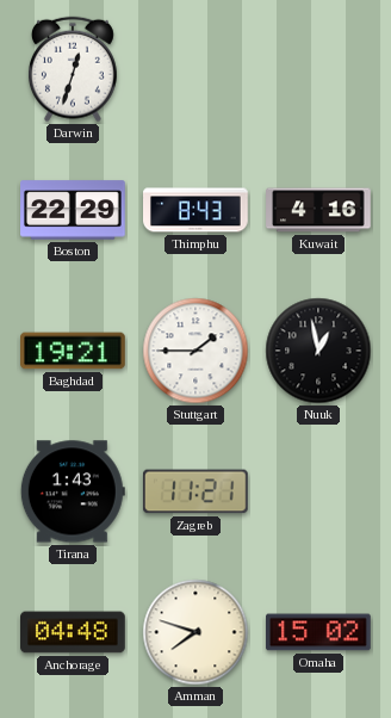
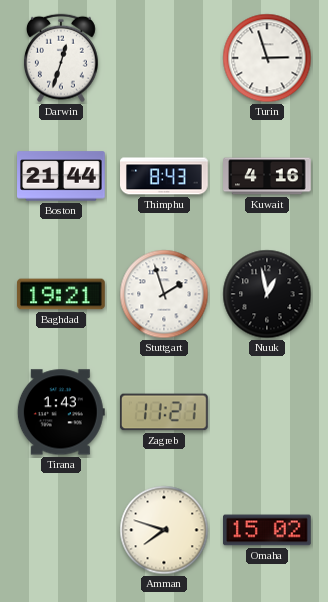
Turin: none -> 2:57
Boston: 22:29 -> 21:44
Stuttgart: 1:45 -> 1:57
Anchorage: 04:48 -> none
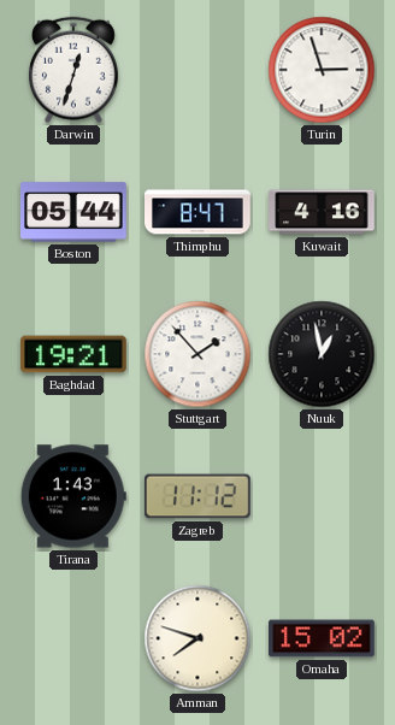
Boston: 21:44 -> 05:44
Thimphu: 8:43 -> 8:47
Stuttgart: 1:57 -> 1:53
Zagreb: 11:21 -> 11:12
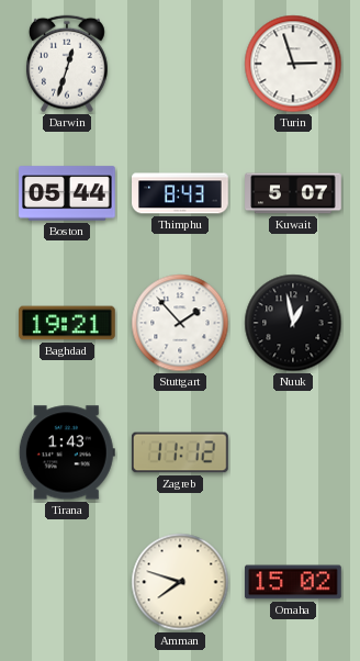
Thimphu: 8:47 -> 8:43
Kuwait: 4:16 -> 5:07
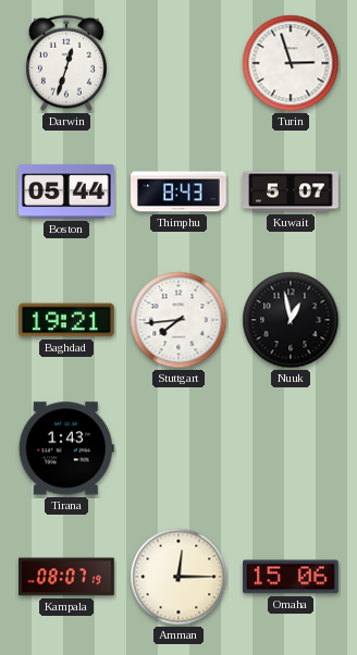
Stuttgart: 1:53 -> 7:44
Zagreb: 11:12 -> none
Kampala: none -> 08:07
Amman: 7:48 -> 12:15
Omaha: 15:02 -> 15:06
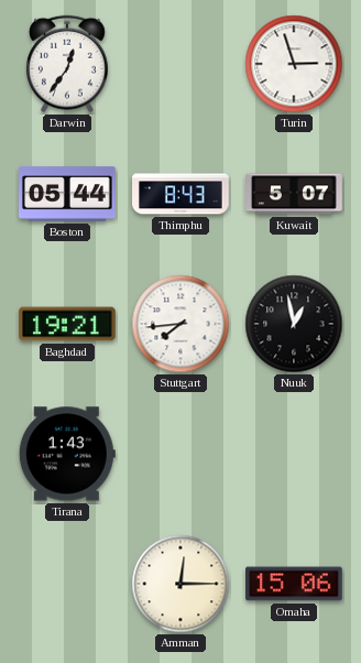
Darwin: 12:33 -> 12:36
Kampala: 08:07 -> none
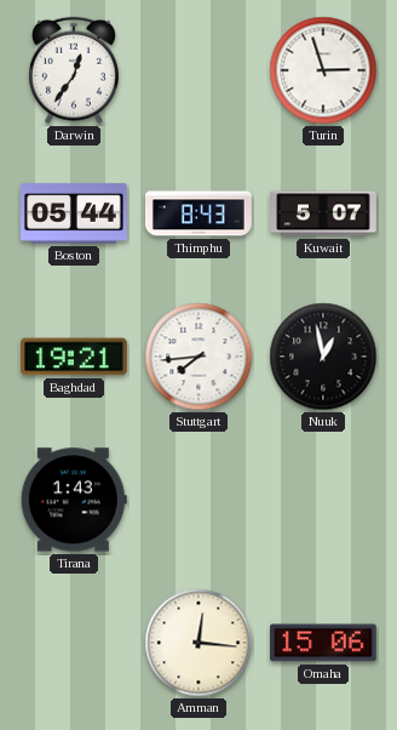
Amman: 12:15 -> 12:16
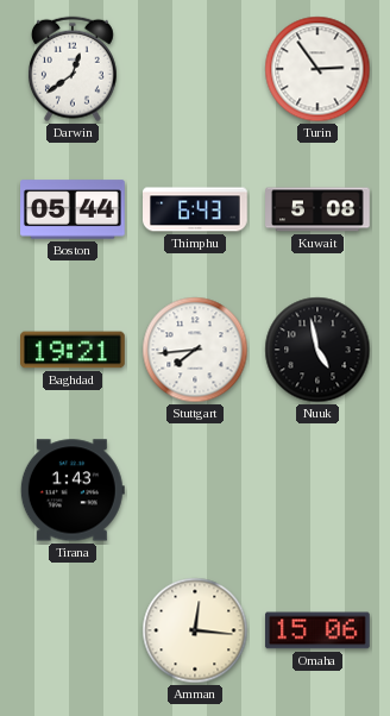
Darwin: 12:36 -> 12:39
Turin: 2:57 -> 2:54
Thimphu: 8:43 -> 6:43
Kuwait: 5:07 -> 5:08
Nuuk: 12:58 -> 4:58
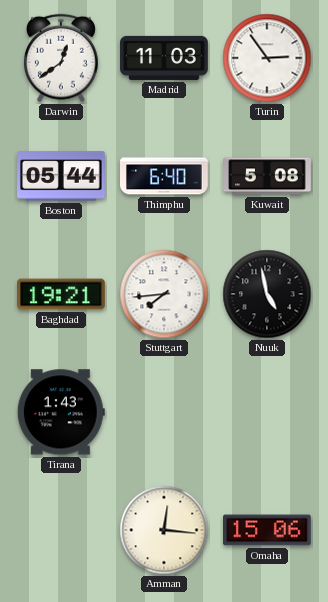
Madrid: none -> 11:03
Thimphu: 6:43 -> 6:40
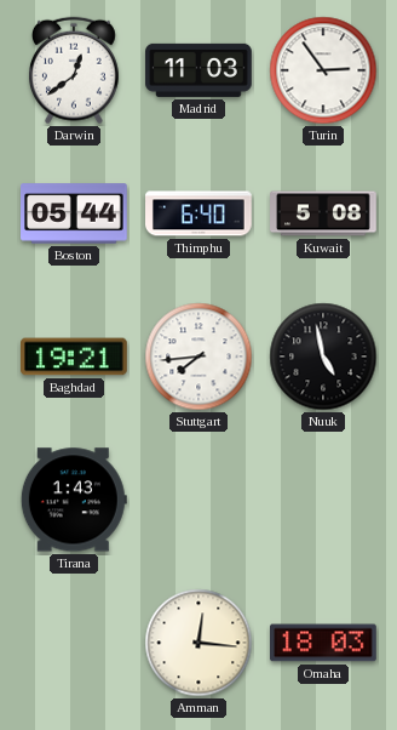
Omaha: 15:06 -> 18:03
